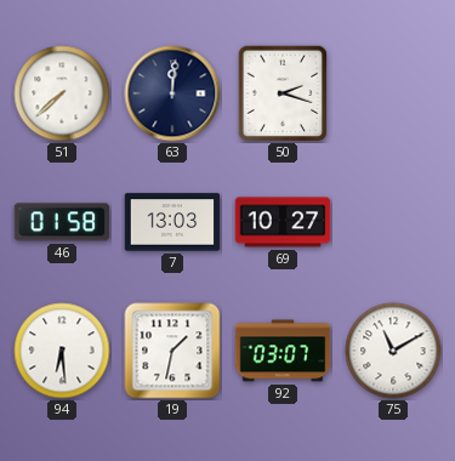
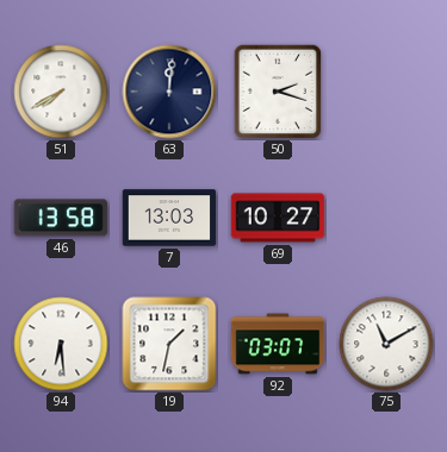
51: 7:38 -> 7:40
46: 01:58 -> 13:58
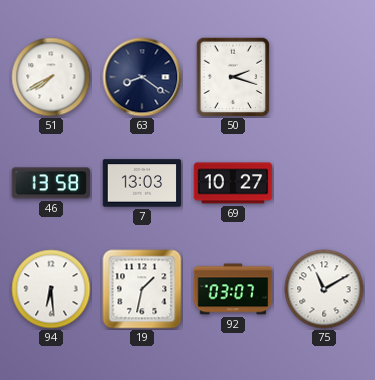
63: 12:01 -> 8:21
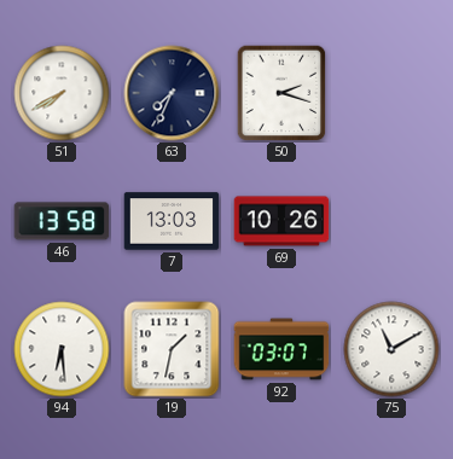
63: 8:21 -> 7:34
69: 10:27 -> 10:26
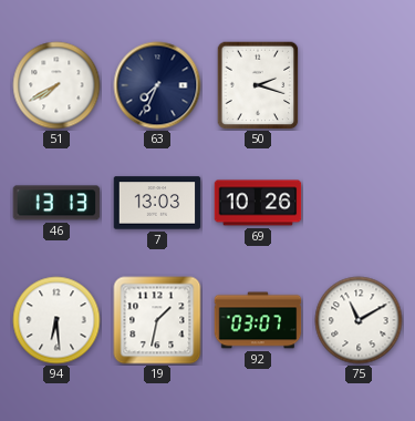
46: 13:58 -> 13:13
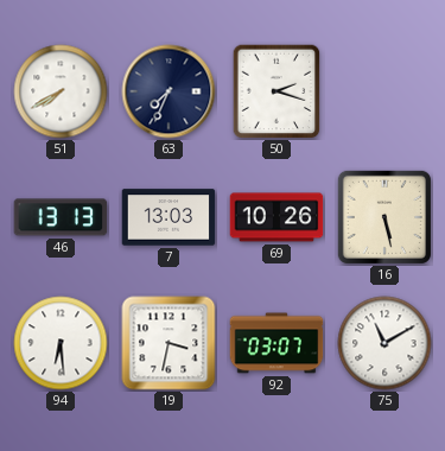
16: none -> 5:28
19: 1:32 -> 3:32
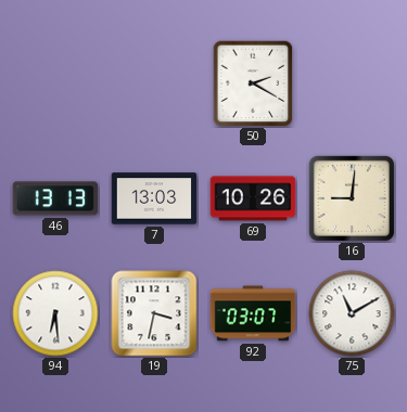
51: 7:40 -> none
63: 7:34 -> none
50: 2:18 -> 2:20
16: 5:28 -> 9:01
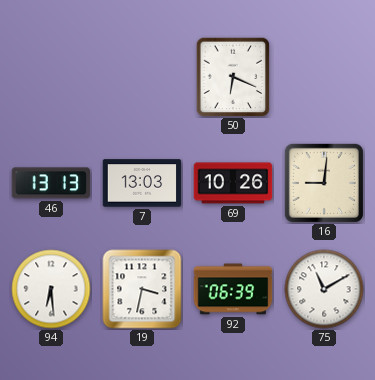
50: 2:20 -> 6:19
92: 03:07 -> 06:39
